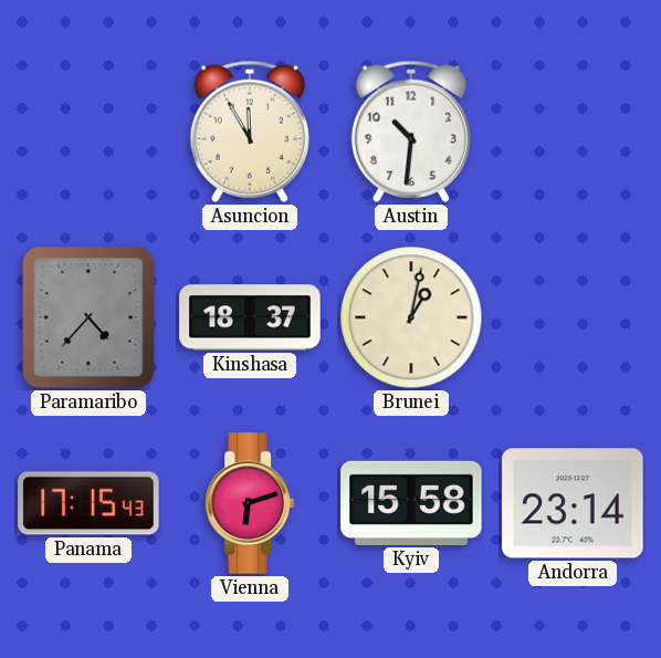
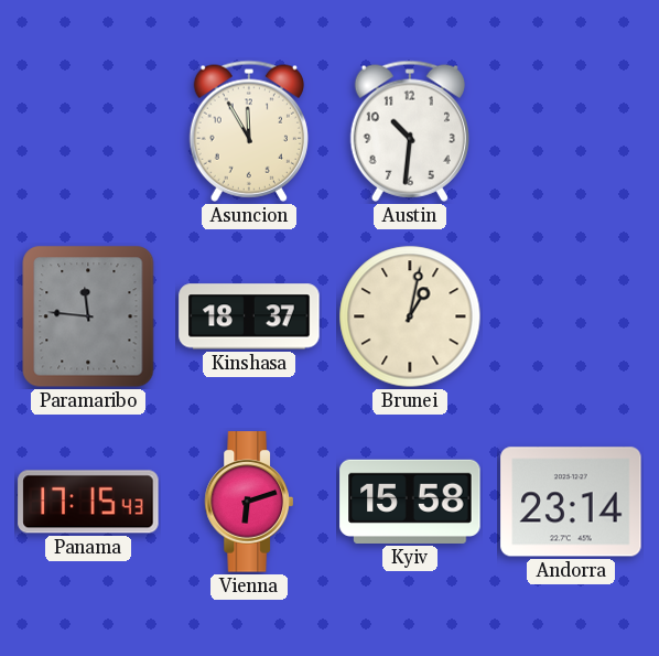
Paramaribo: 4:37 -> 11:46
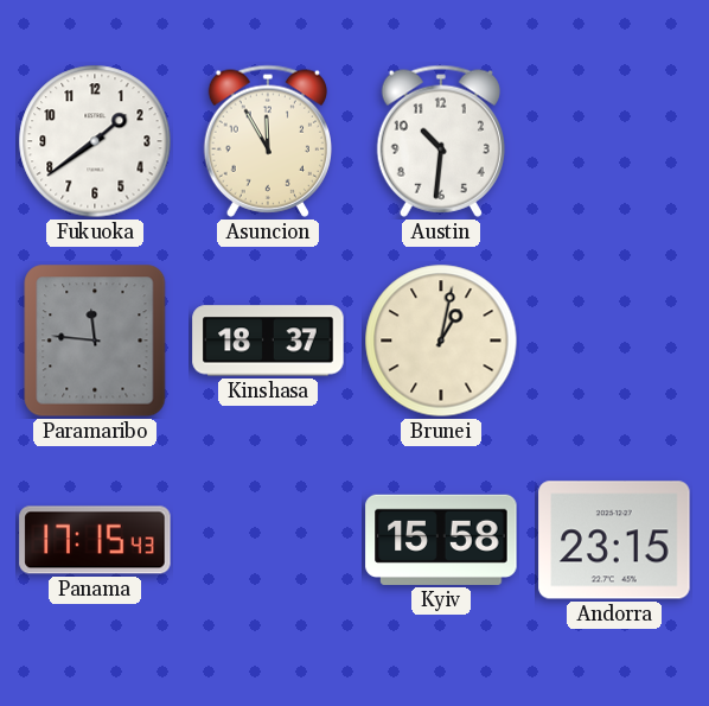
Fukuoka: none -> 1:39
Vienna: 6:12 -> none
Andorra: 23:14 -> 23:15
